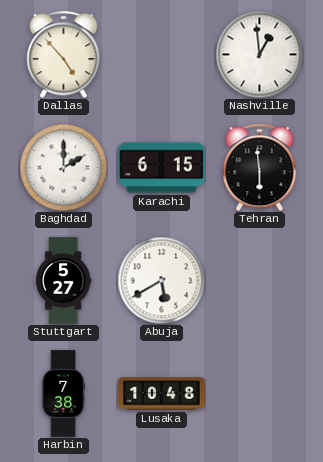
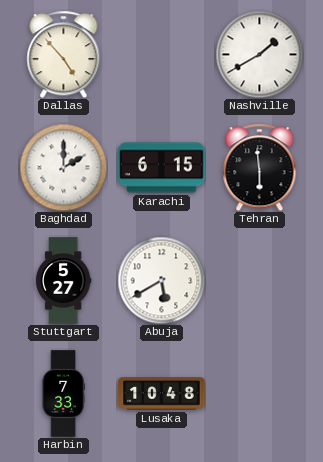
Nashville: 12:59 -> 1:40
Harbin: 7:38 -> 7:33
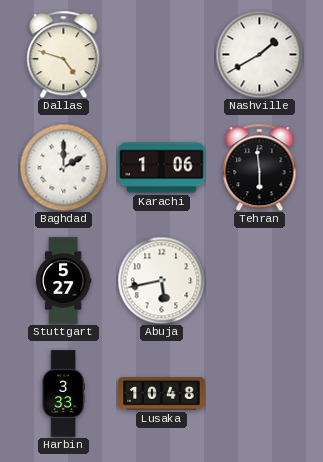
Dallas: 4:53 -> 4:48
Karachi: 6:15 -> 1:06
Abuja: 5:40 -> 5:43
Harbin: 7:33 -> 3:33
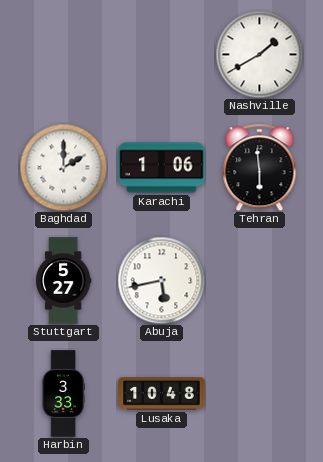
Dallas: 4:48 -> none
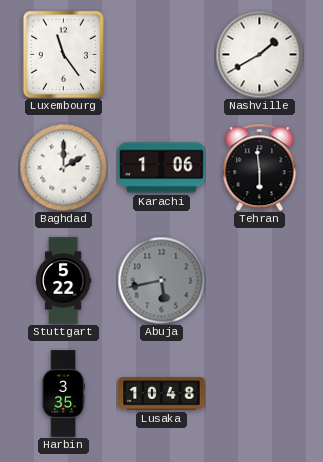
Luxembourg: none -> 11:24
Stuttgart: 5:27 -> 5:22
Abuja dial: white -> grey
Harbin: 3:33 -> 3:35
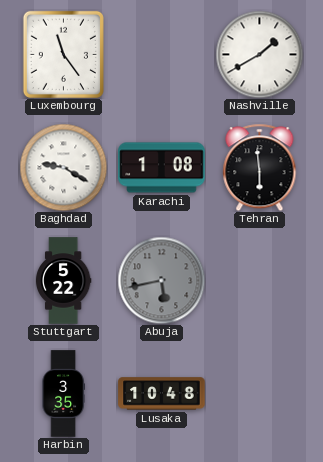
Baghdad: 2:00 -> 9:20
Karachi: 1:06 -> 1:08
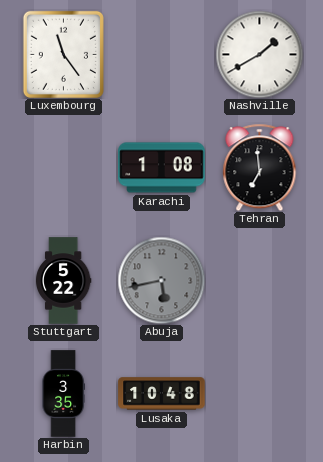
Baghdad: 9:20 -> none
Tehran: 5:59 -> 6:59
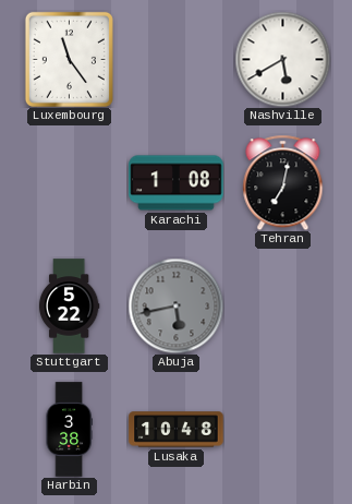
Nashville: 1:40 -> 5:40
Tehran: 6:59 -> 7:02
Harbin: 3:35 -> 3:38
